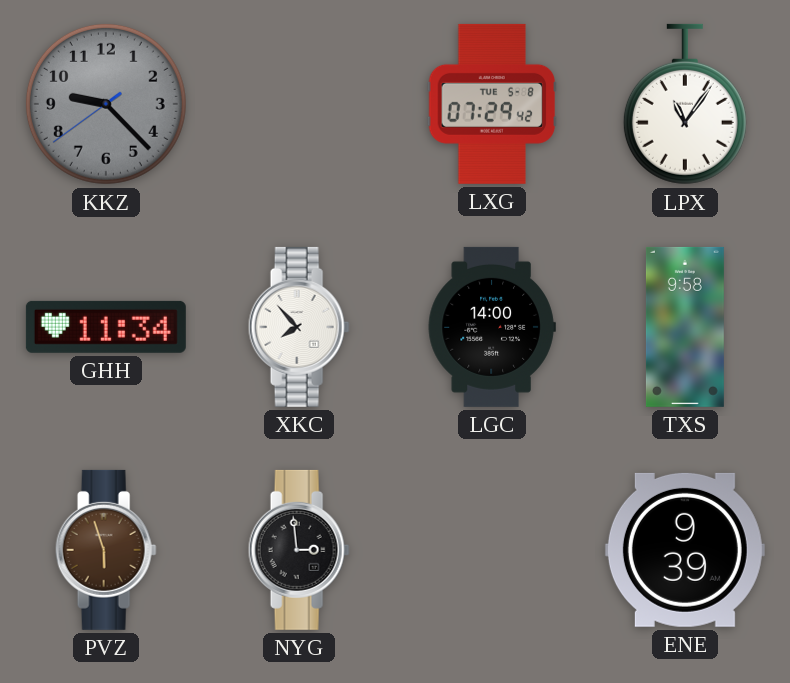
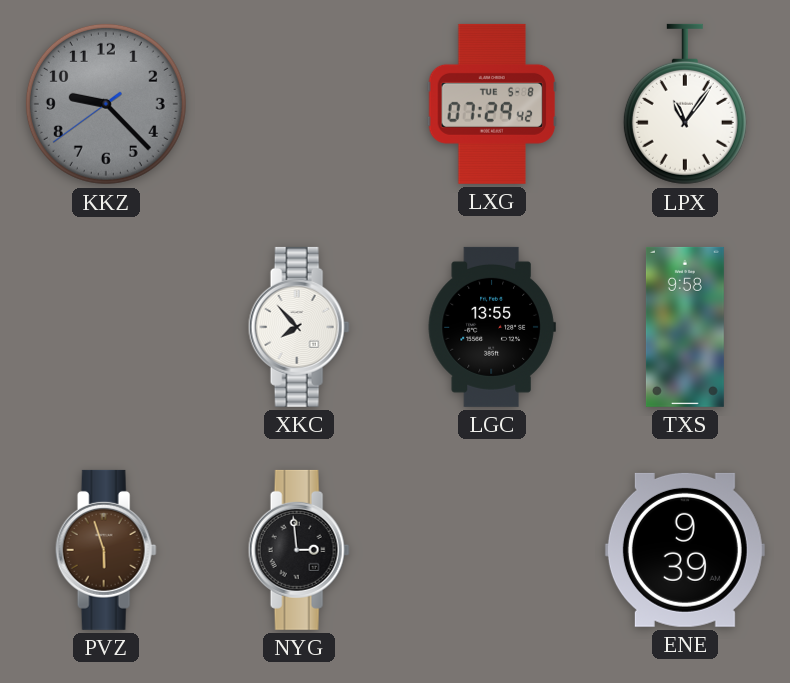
GHH: 11:34 -> none
LGC: 14:00 -> 13:55
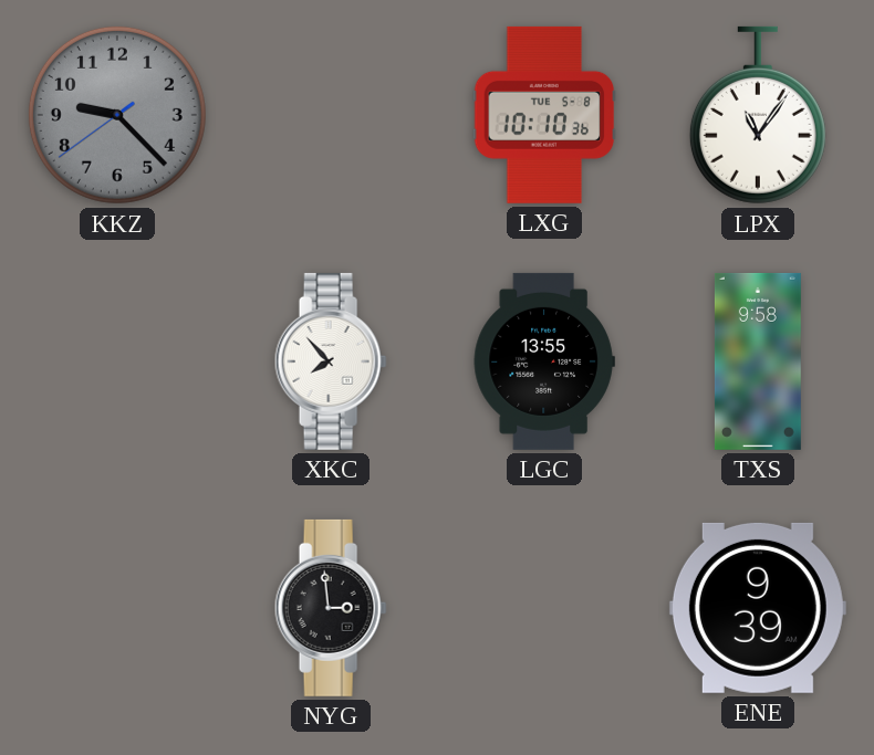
LXG: 07:29 -> 10:10
PVZ: 5:57 -> none
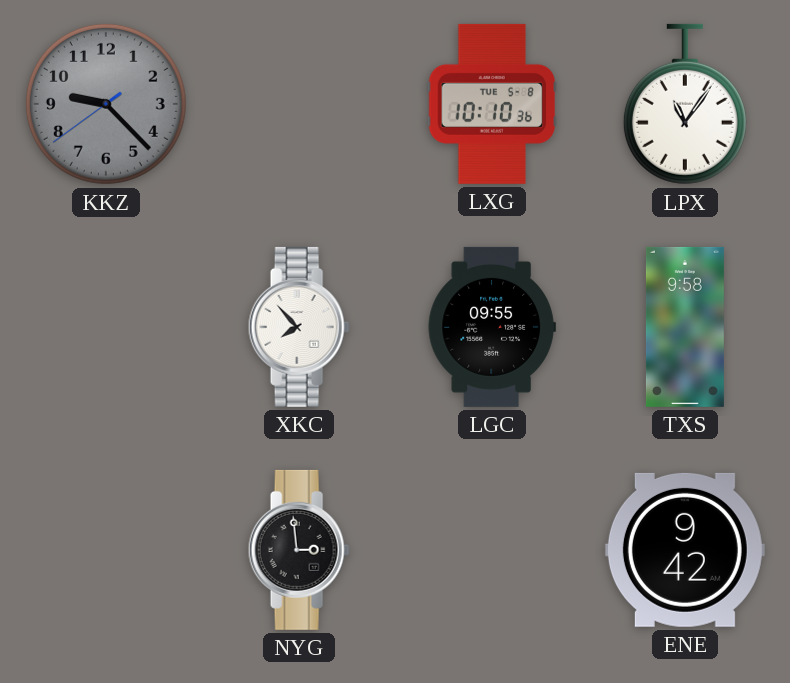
LGC: 13:55 -> 09:55
ENE: 9:39 -> 9:42
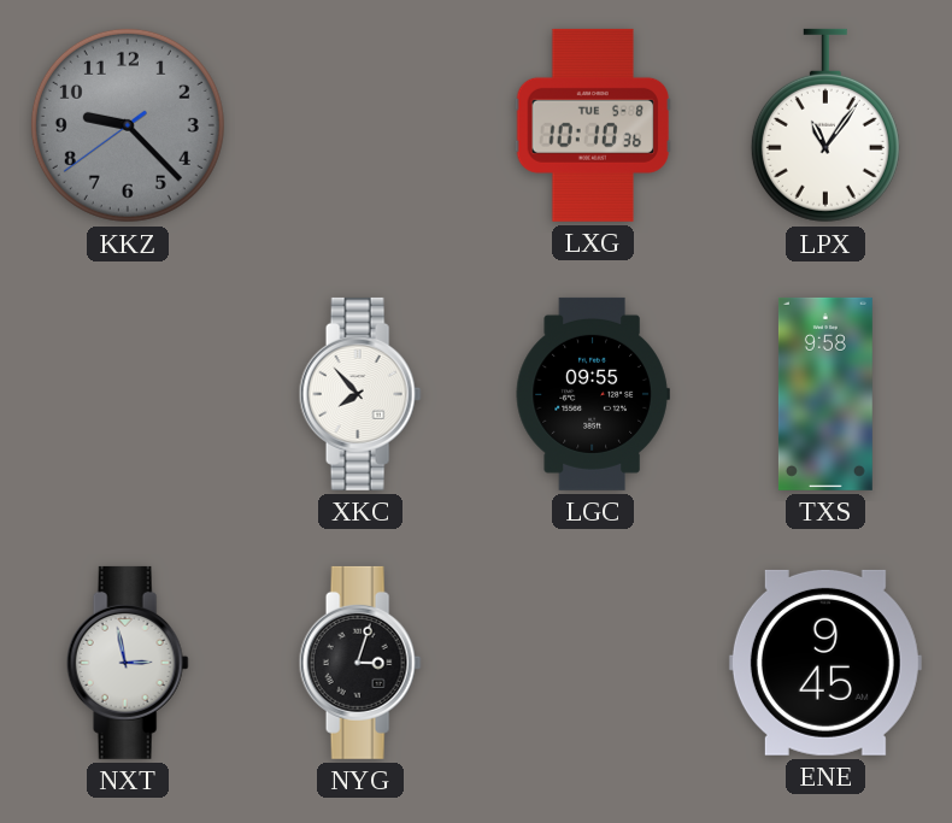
NXT: none -> 2:58
NYG: 2:59 -> 3:03
ENE: 9:42 -> 9:45
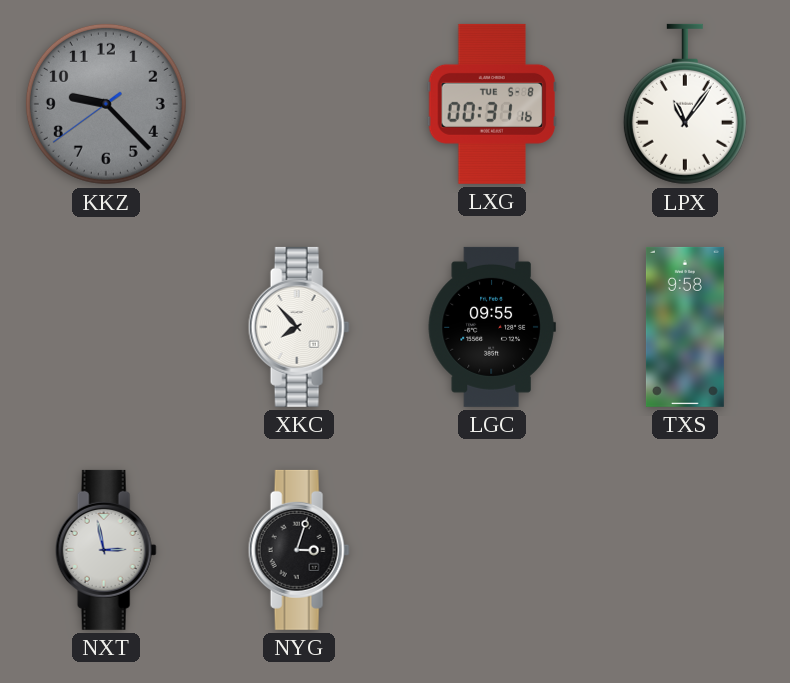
LXG: 10:10 -> 00:31
ENE: 9:45 -> none
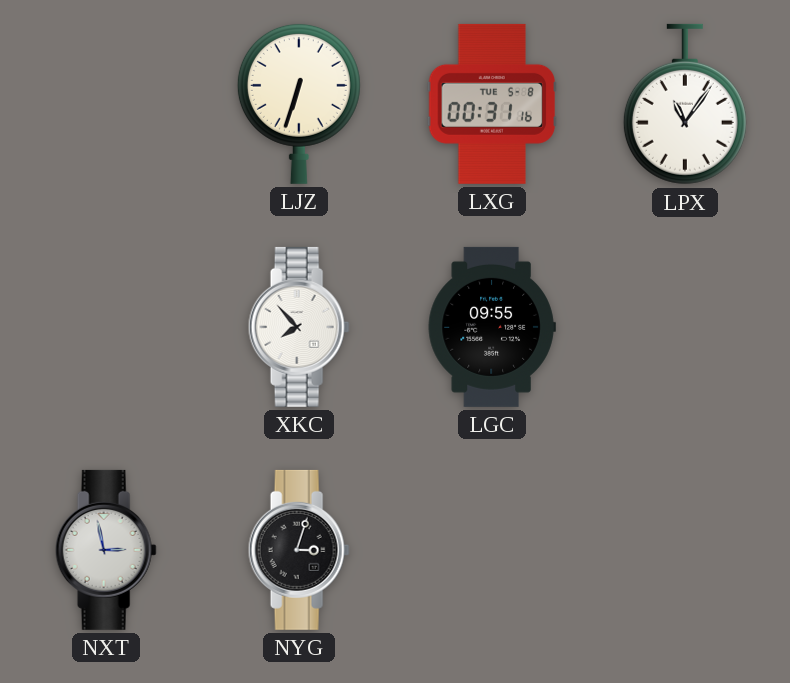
KKZ: 9:22 -> none
LJZ: none -> 6:33
TXS: 9:58 -> none
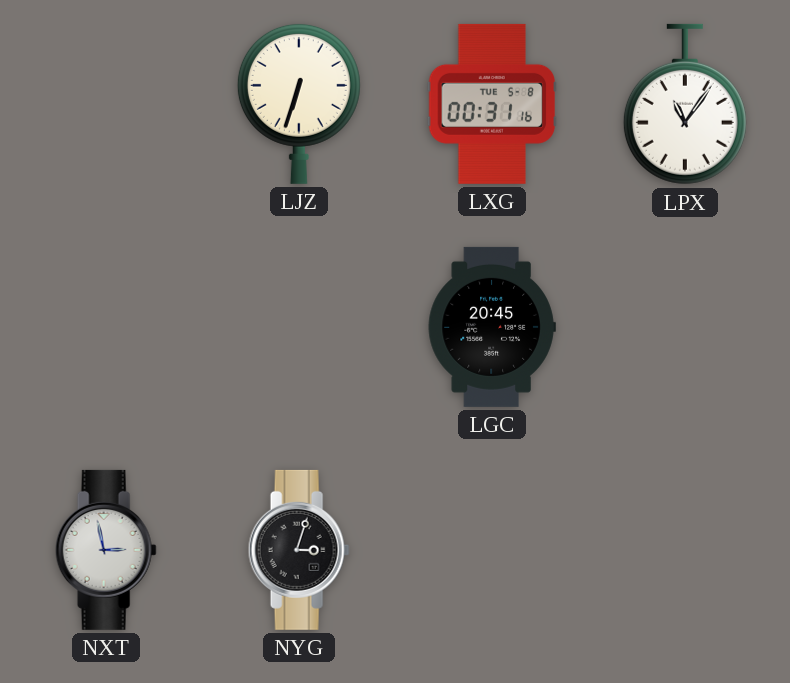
XKC: 7:53 -> none
LGC: 09:55 -> 20:45
